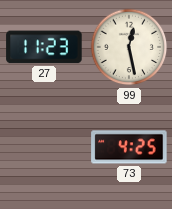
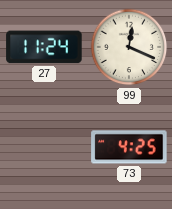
27: 11:23 -> 11:24
99: 12:28 -> 12:19
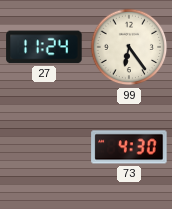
99: 12:19 -> 6:24
73: 4:25 -> 4:30
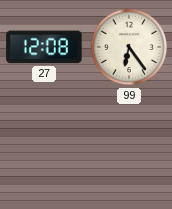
27: 11:24 -> 12:08
73: 4:30 -> none
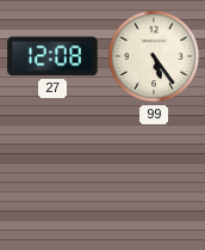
99: 6:24 -> 5:24
